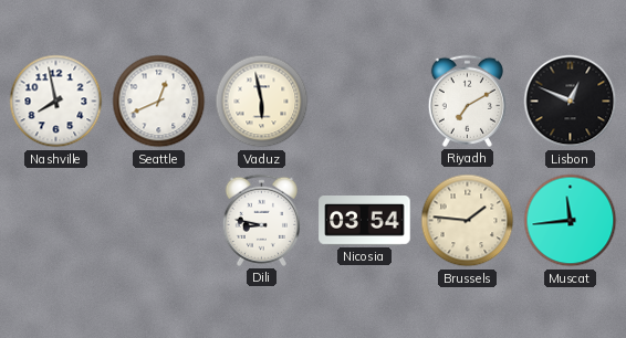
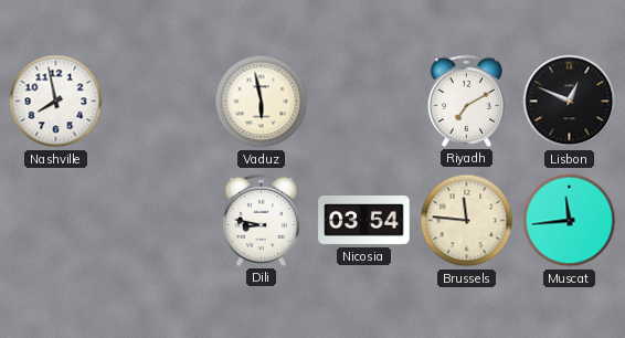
Seattle: 12:41 -> none
Brussels: 1:46 -> 11:46
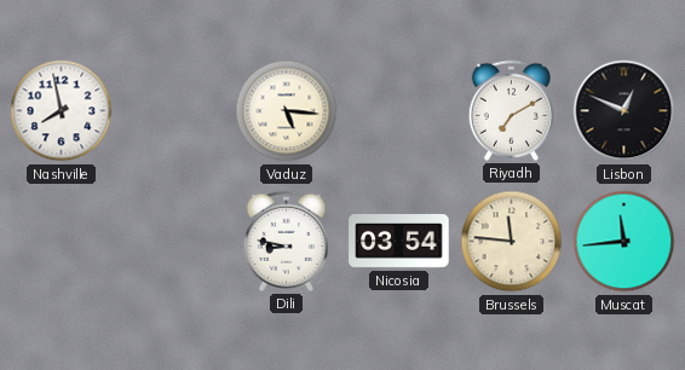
Vaduz: 5:58 -> 5:16
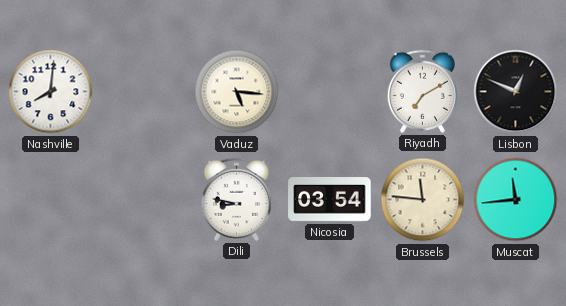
Nashville: 7:58 -> 8:01
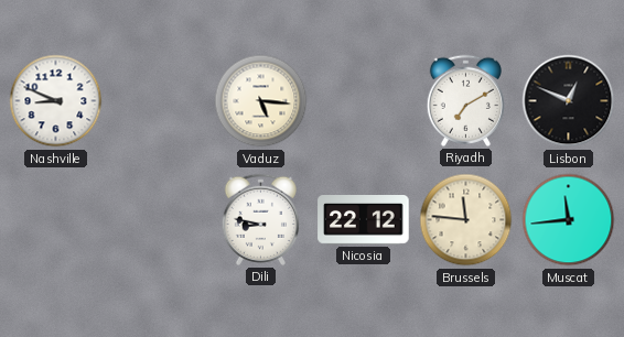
Nashville: 8:01 -> 8:49
Nicosia: 03:54 -> 22:12
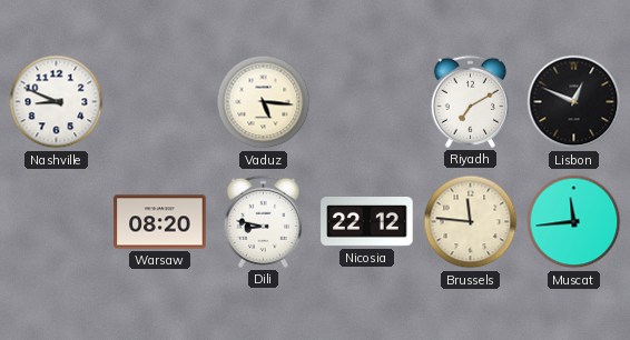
Warsaw: none -> 08:20
